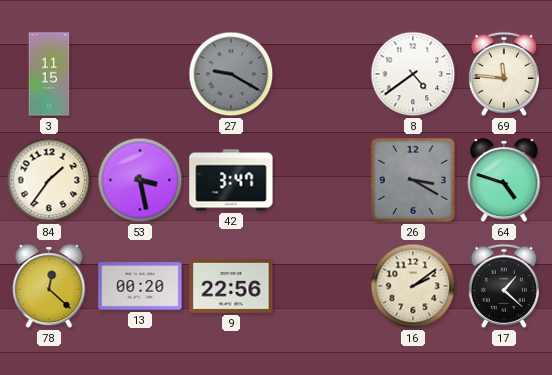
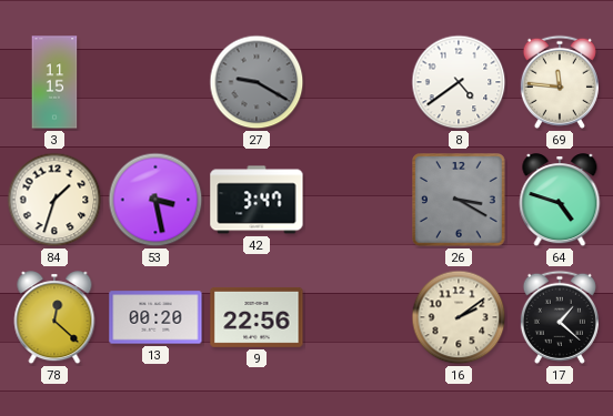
84: 1:36 -> 1:33
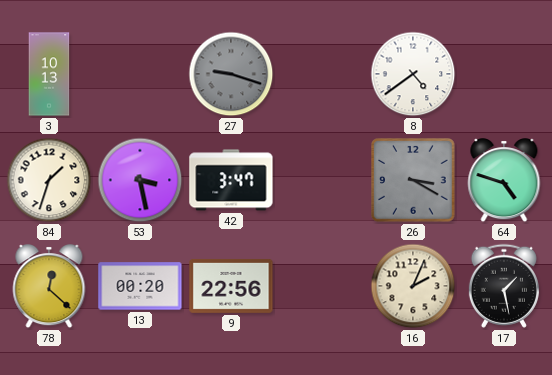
3: 11:15 -> 10:13
27: 9:20 -> 9:18
69: 11:46 -> none
16: 2:09 -> 2:04
17: 1:22 -> 1:28
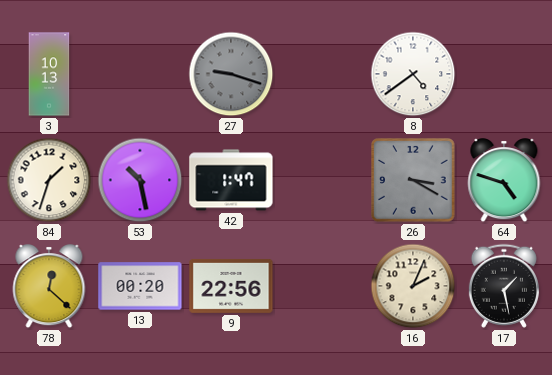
53: 3:28 -> 10:28
42: 3:47 -> 1:47
